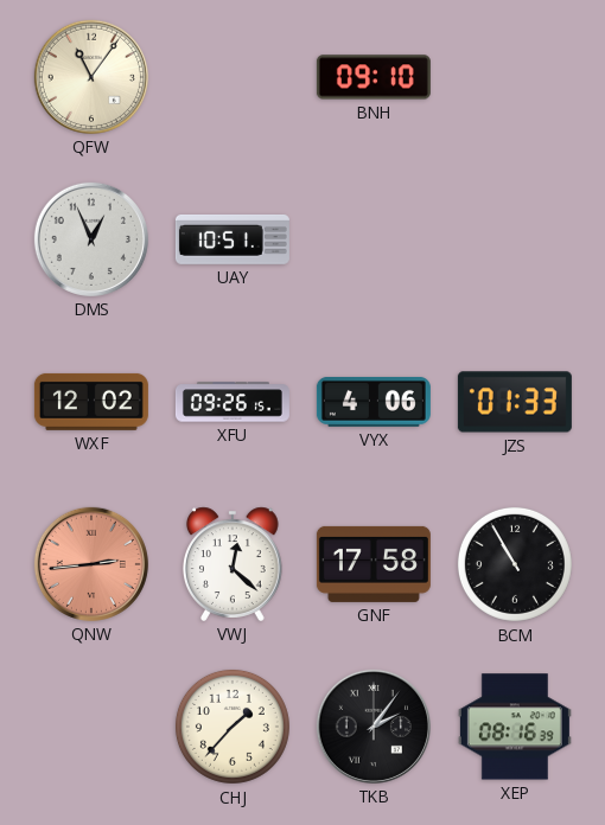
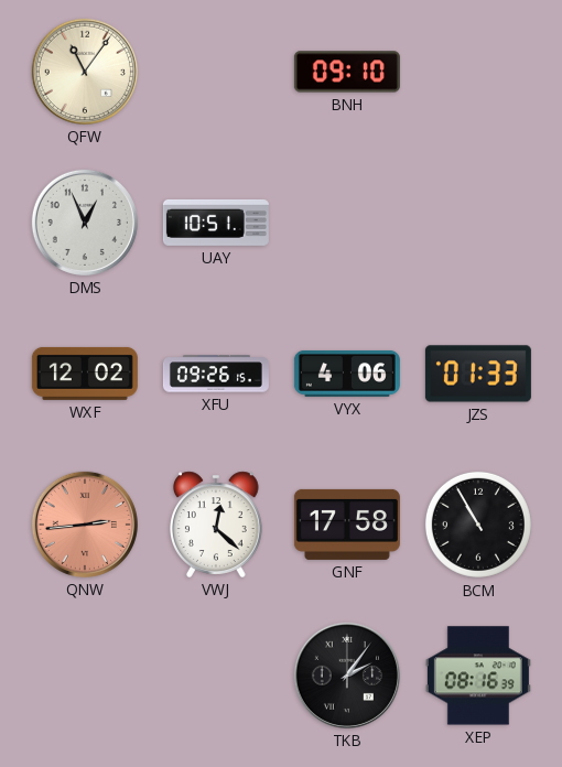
CHJ: 1:37 -> none
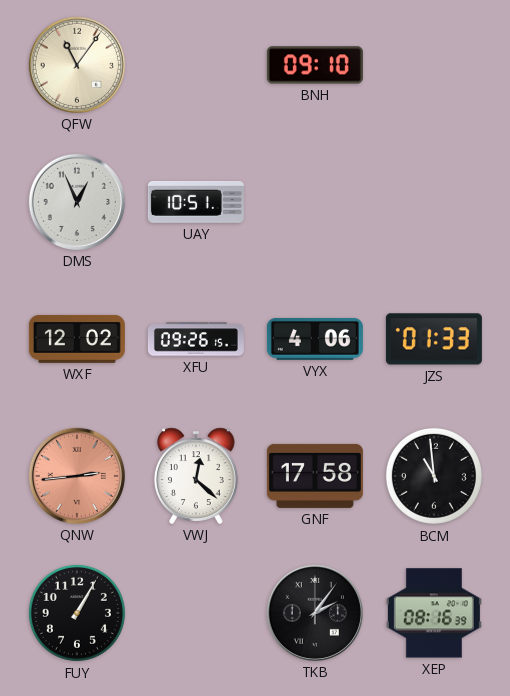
BCM: 10:55 -> 10:59
FUY: none -> 1:05
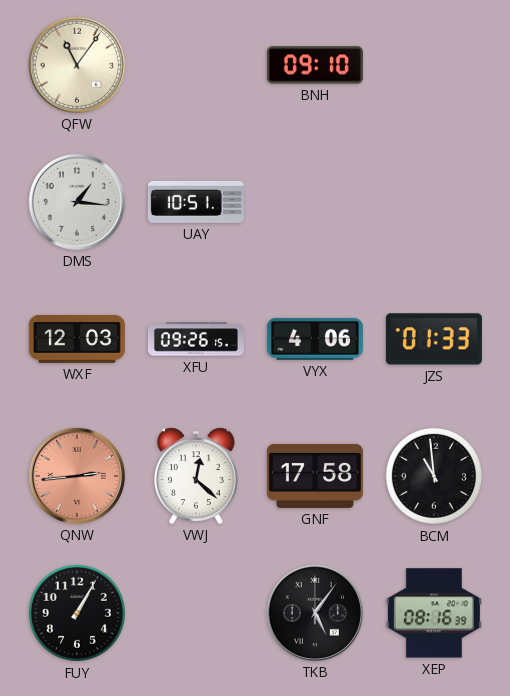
DMS: 12:56 -> 1:16
WXF: 12:02 -> 12:03
TKB: 2:06 -> 5:06
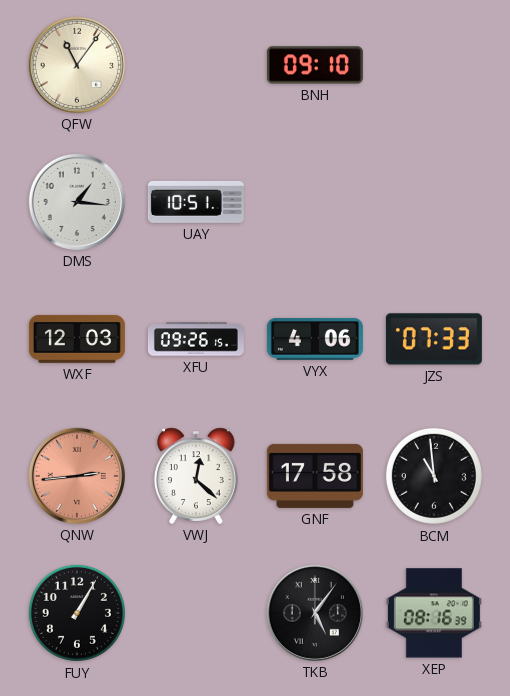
JZS: 01:33 -> 07:33
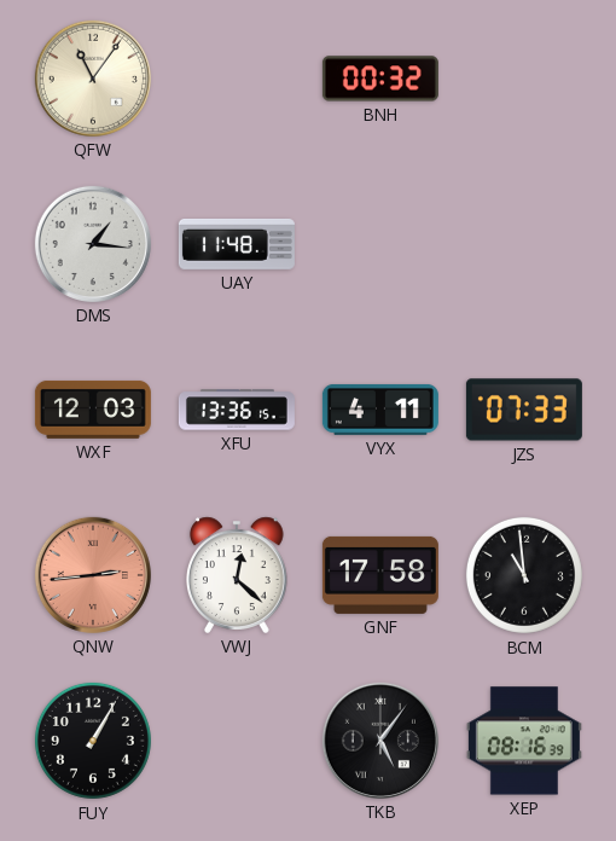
BNH: 09:10 -> 00:32
UAY: 10:51 -> 11:48
XFU: 09:26 -> 13:36
VYX: 4:06 -> 4:11
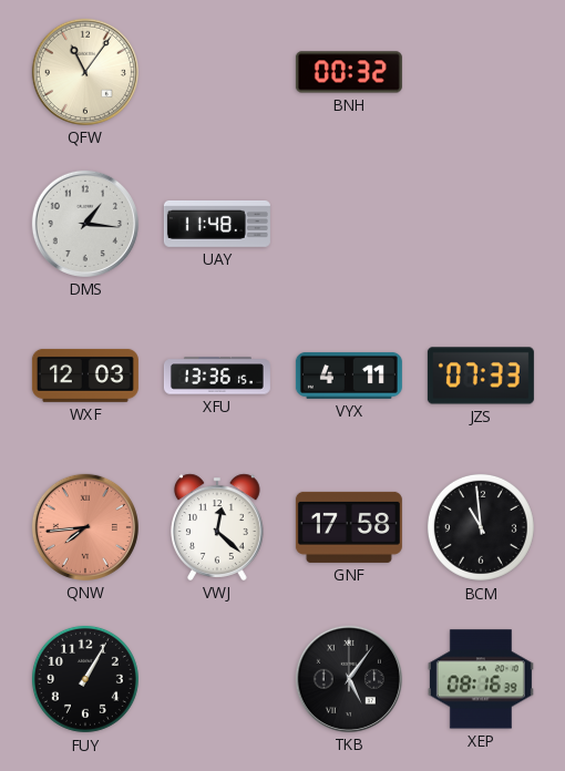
QNW: 2:44 -> 7:44
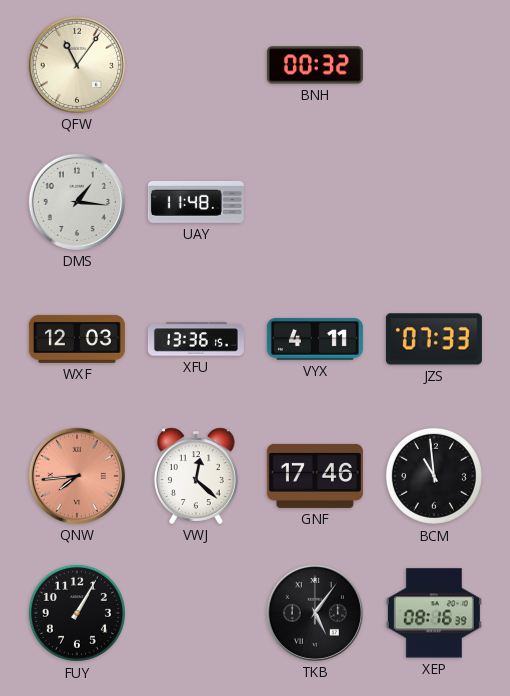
GNF: 17:58 -> 17:46
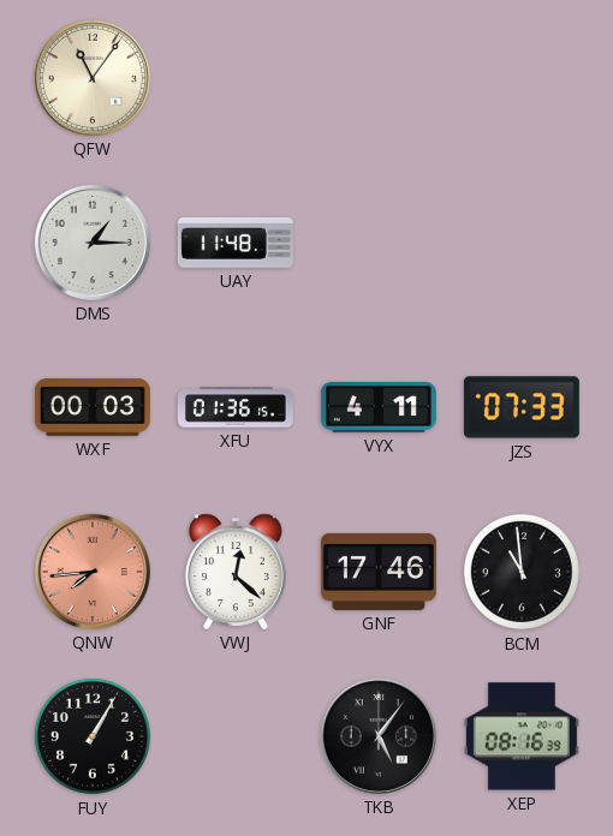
BNH: 00:32 -> none
DMS: 1:16 -> 1:15
WXF: 12:03 -> 00:03
XFU: 13:36 -> 01:36
